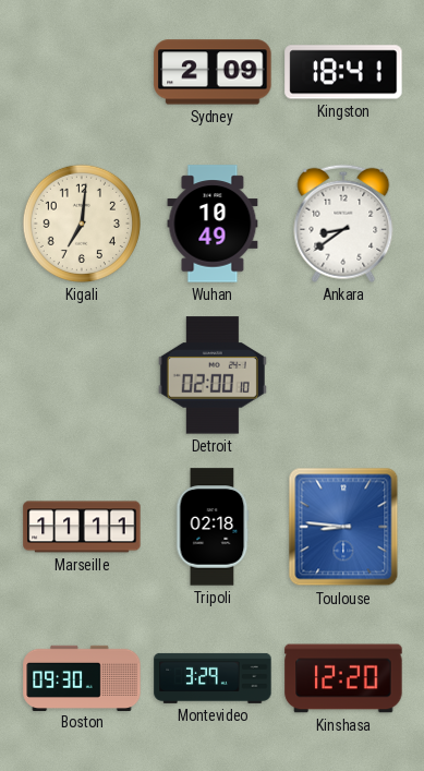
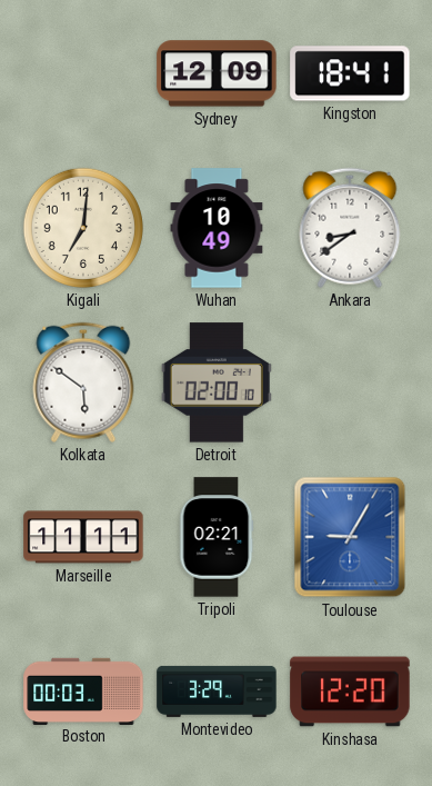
Sydney: 2:09 -> 12:09
Kolkata: none -> 5:51
Tripoli: 02:18 -> 02:21
Toulouse: 8:46 -> 9:05
Boston: 09:30 -> 00:03
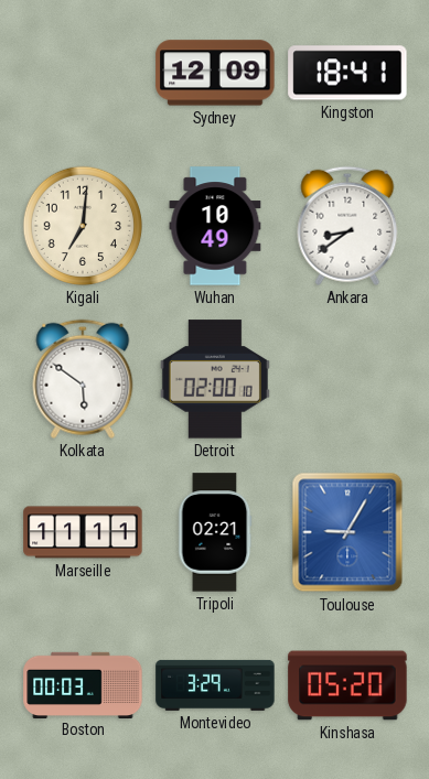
Kinshasa: 12:20 -> 05:20
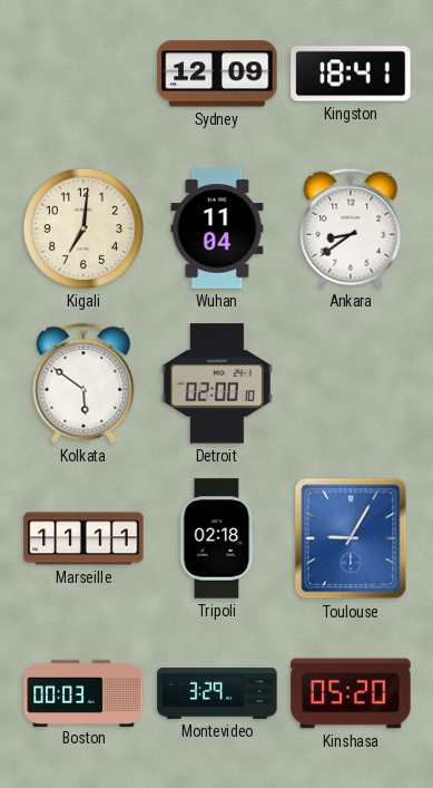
Wuhan: 10:49 -> 11:04
Tripoli: 02:21 -> 02:18
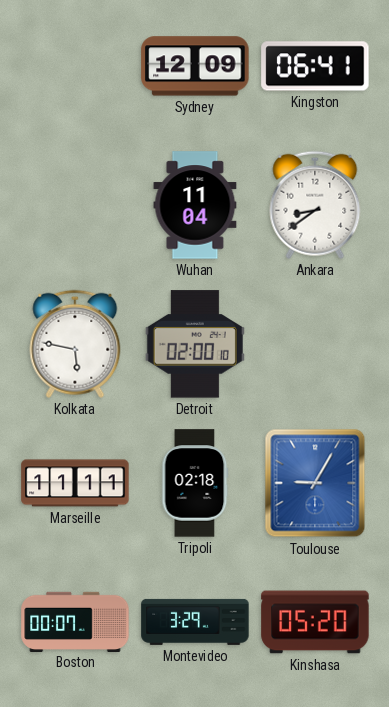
Kingston: 18:41 -> 06:41
Kigali: 7:01 -> none
Kolkata: 5:51 -> 5:47
Boston: 00:03 -> 00:07
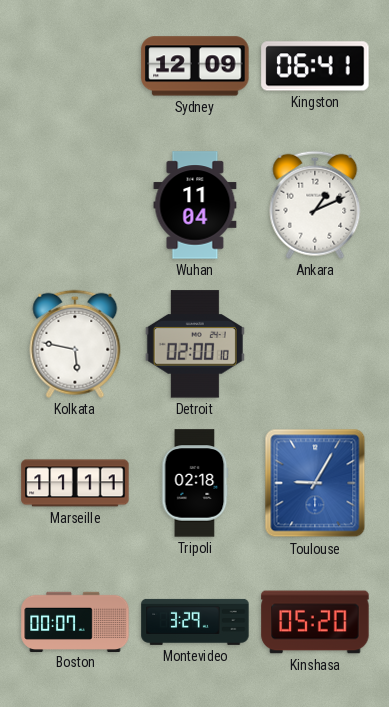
Ankara: 8:39 -> 1:11
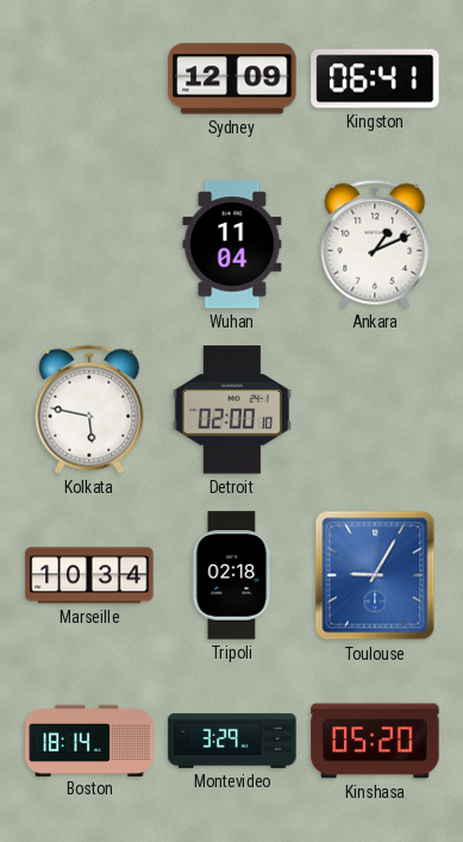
Marseille: 11:11 -> 10:34
Boston: 00:07 -> 18:14
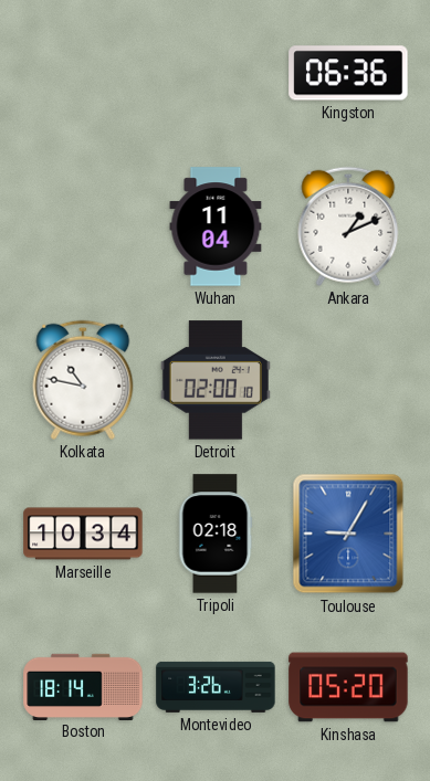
Sydney: 12:09 -> none
Kingston: 06:41 -> 06:36
Kolkata: 5:47 -> 10:47
Montevideo: 3:29 -> 3:26
